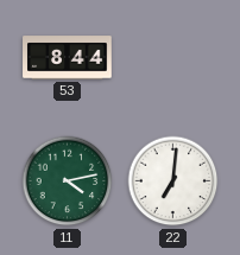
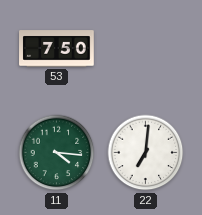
53: 8:44 -> 7:50
11: 4:13 -> 4:16
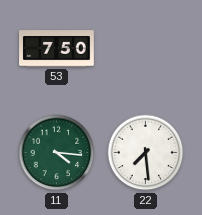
22: 7:01 -> 7:29
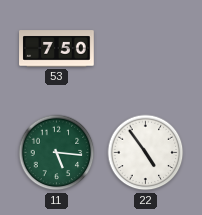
11: 4:16 -> 5:16
22: 7:29 -> 4:54
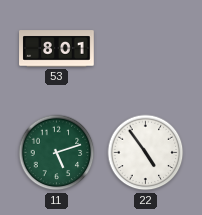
53: 7:50 -> 8:01
11: 5:16 -> 5:12
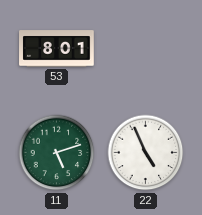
22: 4:54 -> 4:56
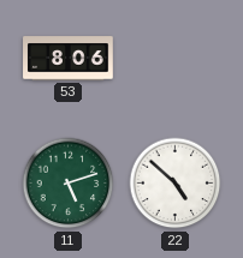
53: 8:01 -> 8:06
22: 4:56 -> 4:52
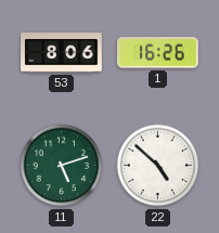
1: none -> 16:26
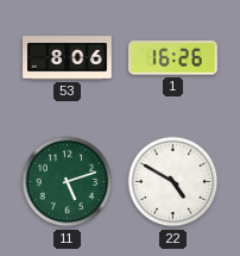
22: 4:52 -> 4:50
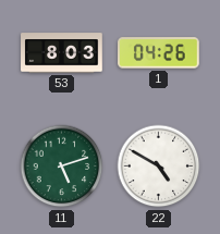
53: 8:06 -> 8:03
1: 16:26 -> 04:26
